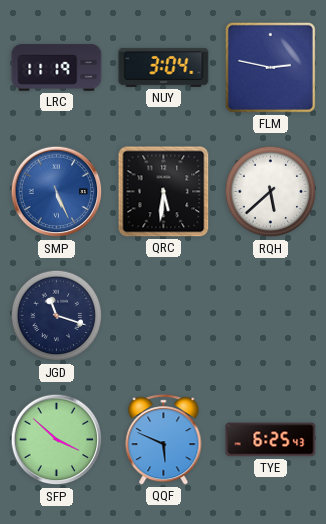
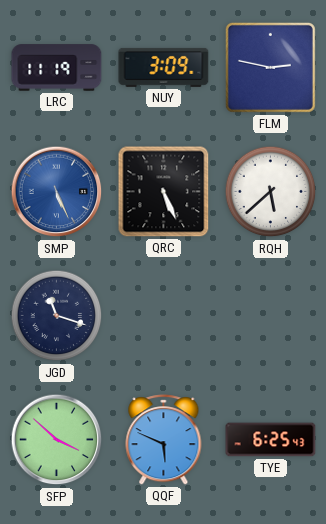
NUY: 3:04 -> 3:09
QRC: 5:31 -> 5:26
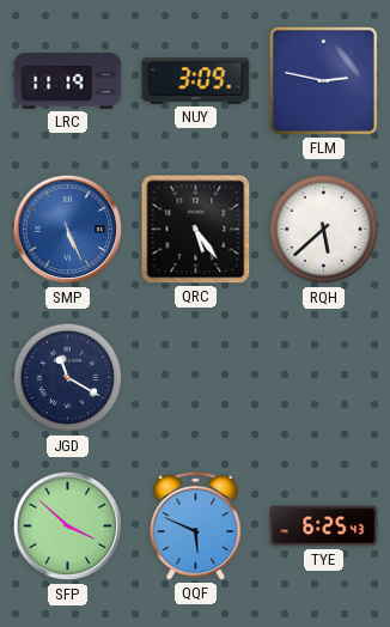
QRC: 5:26 -> 5:24
JGD: 11:18 -> 11:20
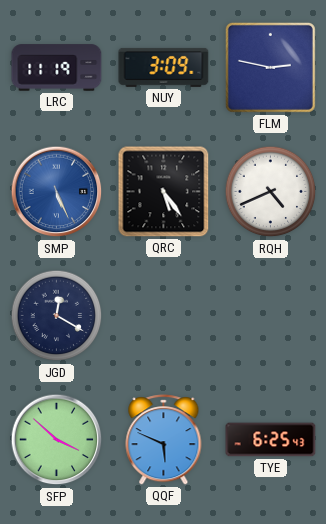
RQH: 5:38 -> 4:41
JGD: 11:20 -> 12:20
